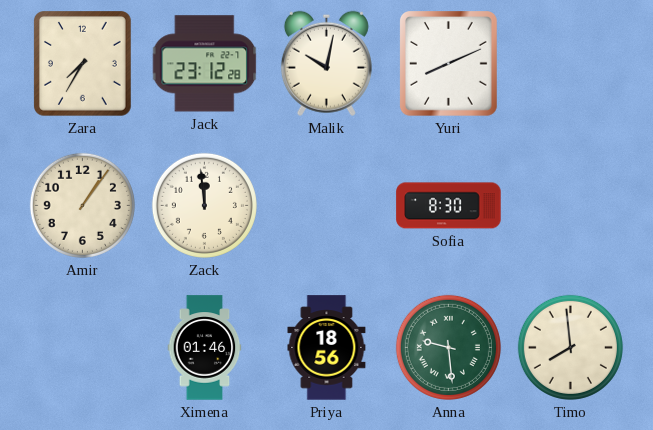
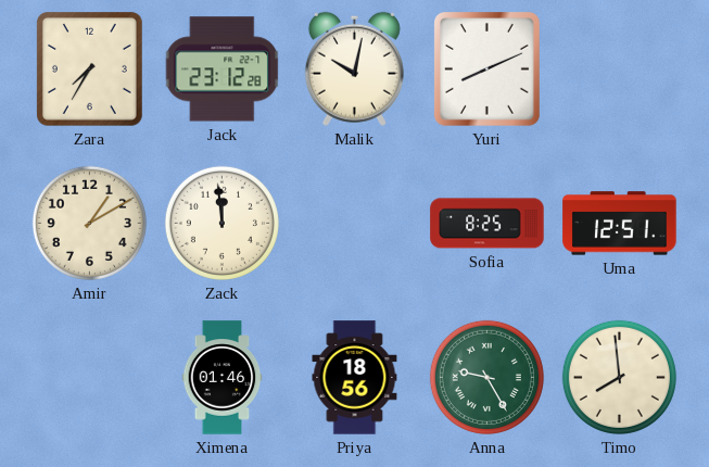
Amir: 1:06 -> 1:10
Sofia: 8:30 -> 8:25
Uma: none -> 12:51
Anna: 9:29 -> 9:25
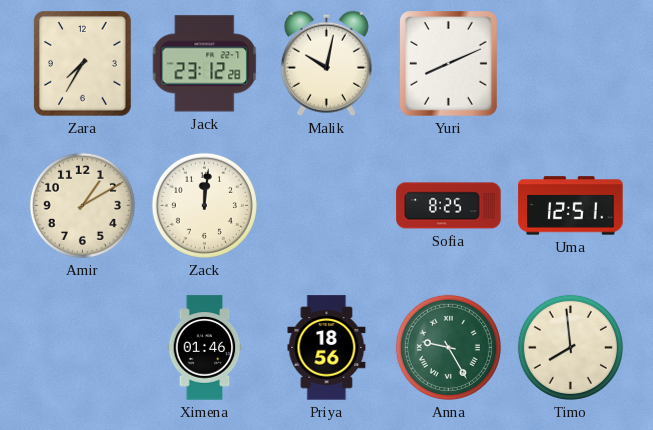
Zack: 11:59 -> 12:01
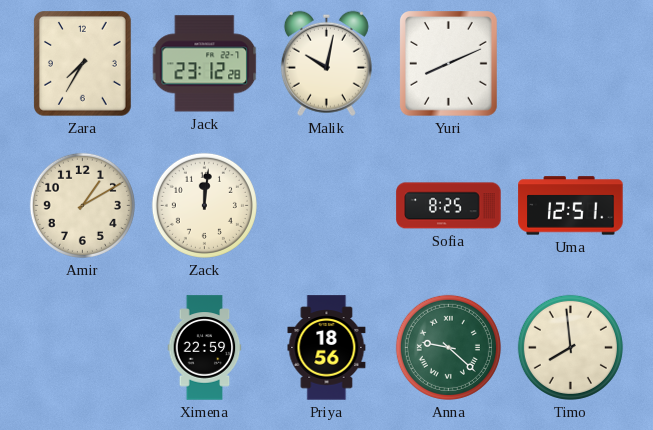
Ximena: 01:46 -> 22:59
Anna: 9:25 -> 9:22
